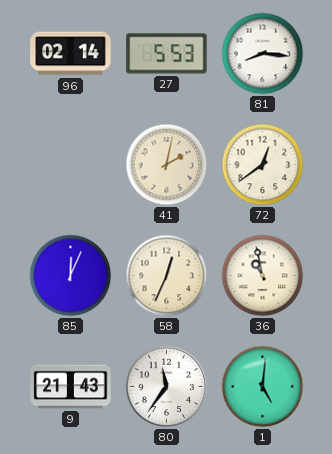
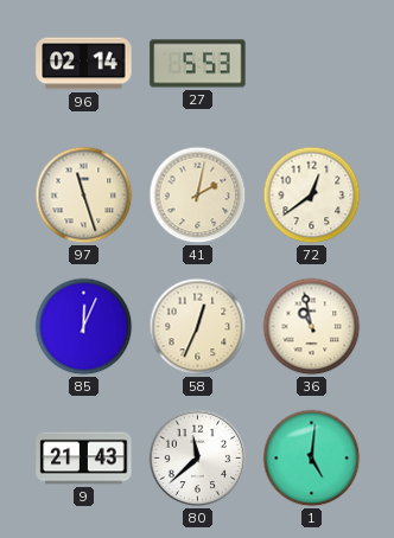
81: 8:16 -> none
97: none -> 11:27
80: 11:36 -> 11:38
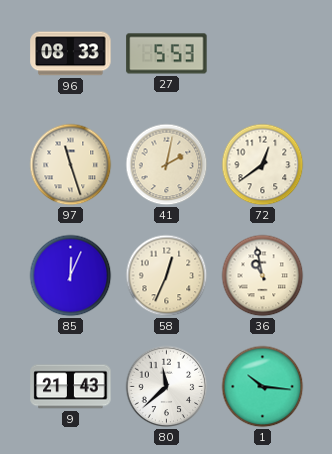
96: 02:14 -> 08:33
1: 5:01 -> 10:16
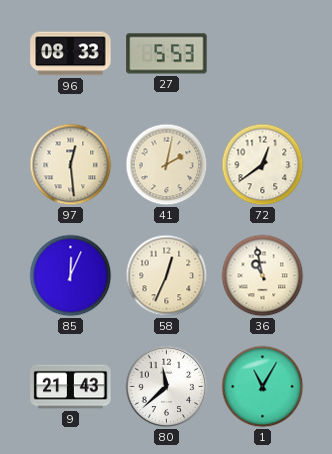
97: 11:27 -> 12:29
1: 10:16 -> 11:05
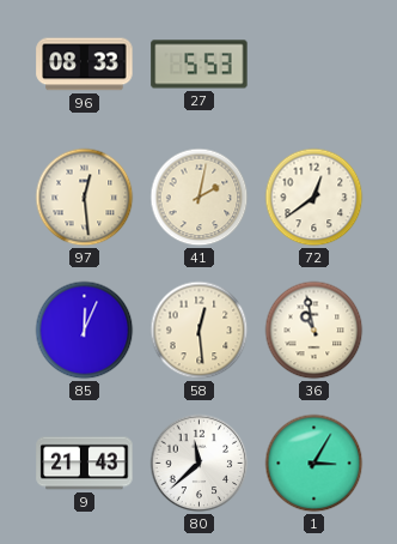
58: 12:34 -> 12:29
1: 11:05 -> 3:05
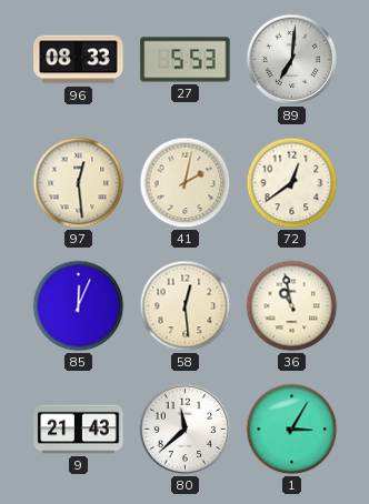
89: none -> 7:01
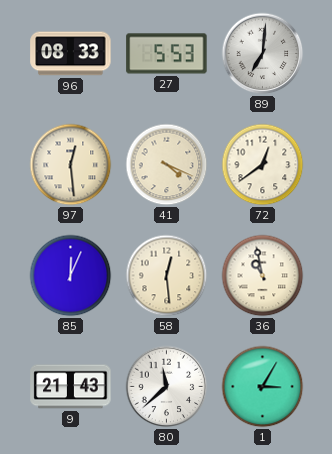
41: 2:02 -> 4:19
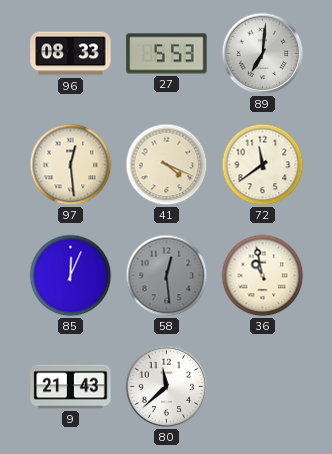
72: 12:39 -> 11:39
58 dial: cream -> grey
1: 3:05 -> none
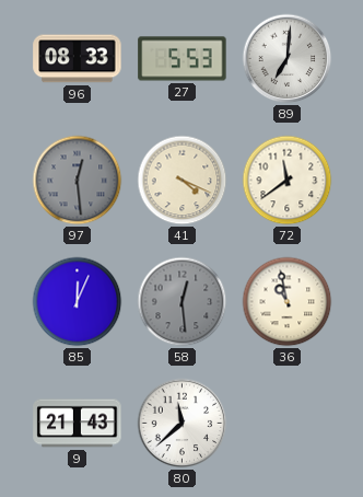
97 dial: cream -> grey
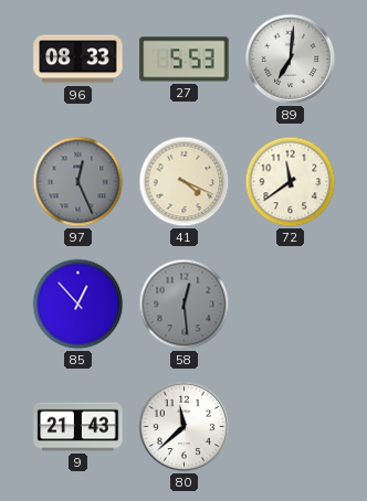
97: 12:29 -> 12:26
85: 12:04 -> 12:53
36: 10:58 -> none
